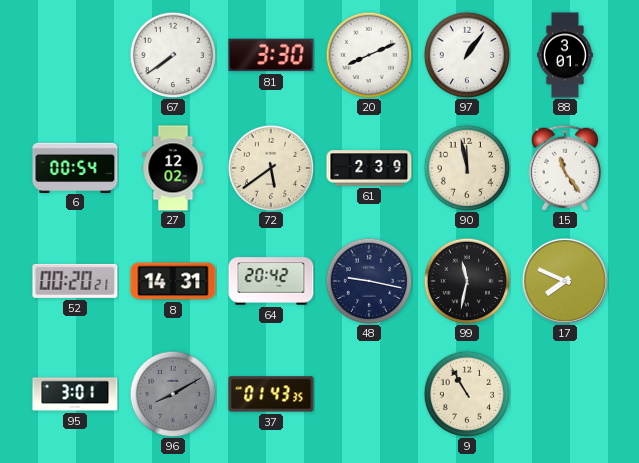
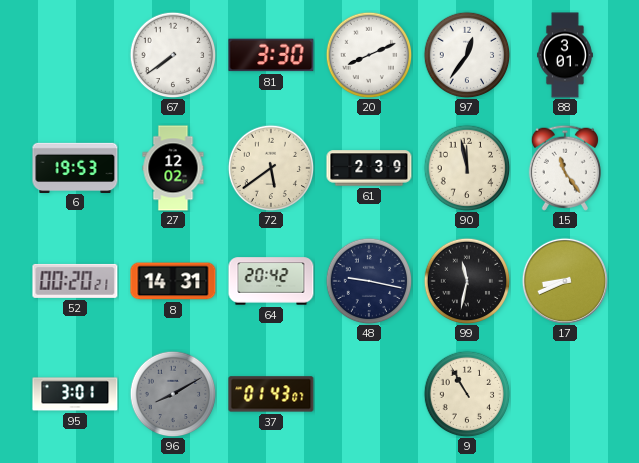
97: 1:06 -> 12:36
6: 00:54 -> 19:53
17: 7:49 -> 8:41
37: 01:43:35 -> 01:43:07
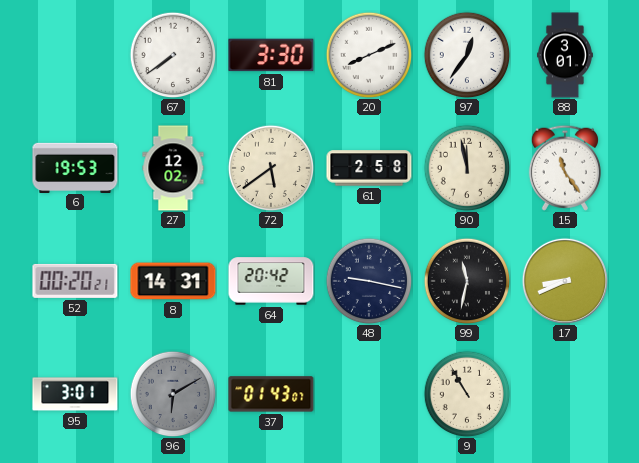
61: 2:39 -> 2:58
96: 8:10 -> 6:10
